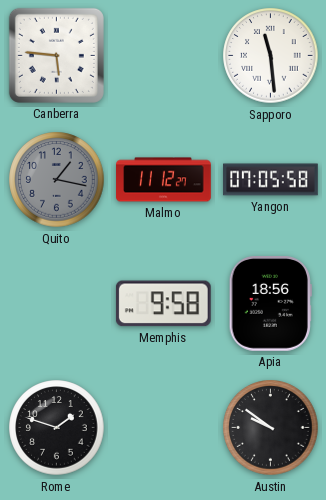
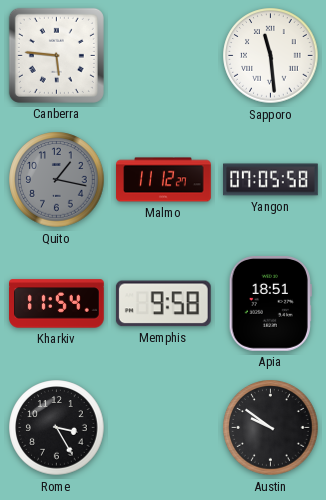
Kharkiv: none -> 11:54
Apia: 18:56 -> 18:51
Rome: 1:48 -> 3:25
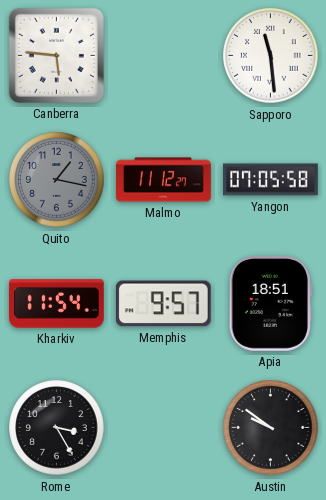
Memphis: 9:58 -> 9:57
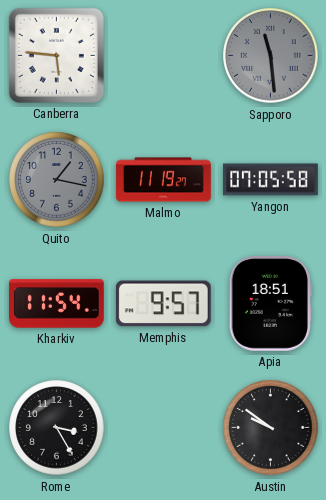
Sapporo dial: white -> grey
Malmo: 11:12 -> 11:19
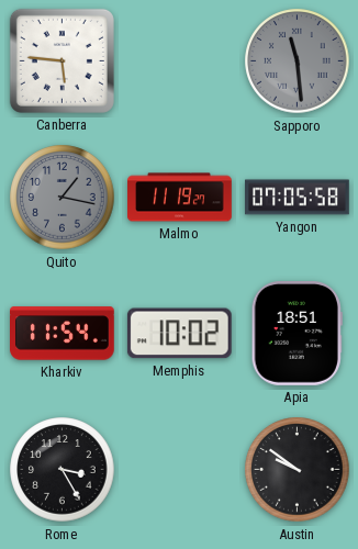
Memphis: 9:57 -> 10:02
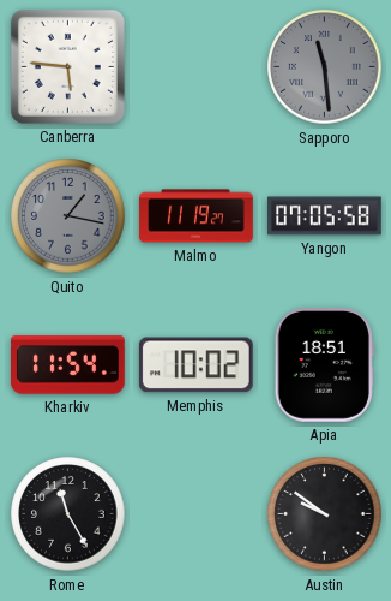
Rome: 3:25 -> 11:25
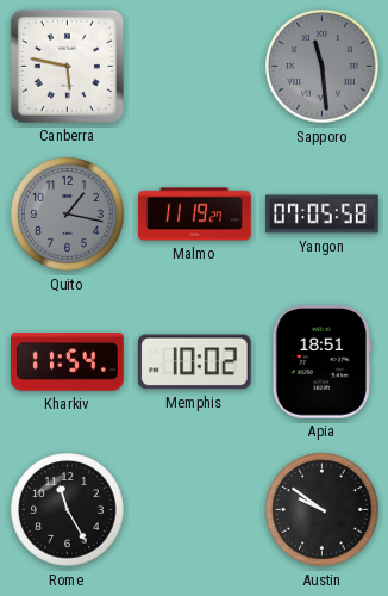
Canberra: 5:46 -> 5:47
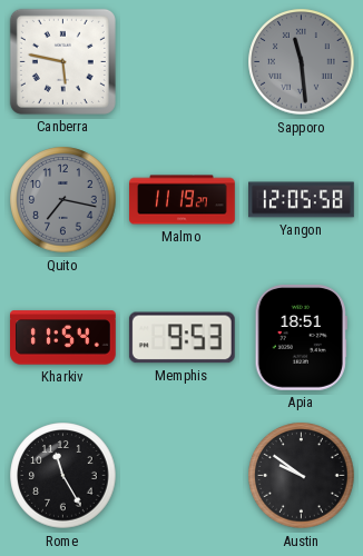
Quito: 1:17 -> 7:17
Yangon: 07:05 -> 12:05
Memphis: 10:02 -> 9:53
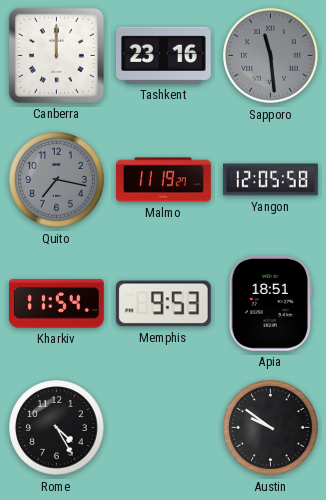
Canberra: 5:47 -> 12:00
Tashkent: none -> 23:16
Rome: 11:25 -> 4:25
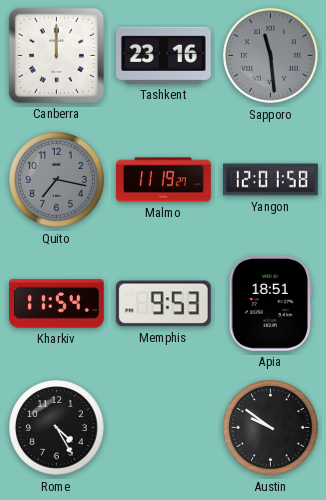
Yangon: 12:05 -> 12:01
